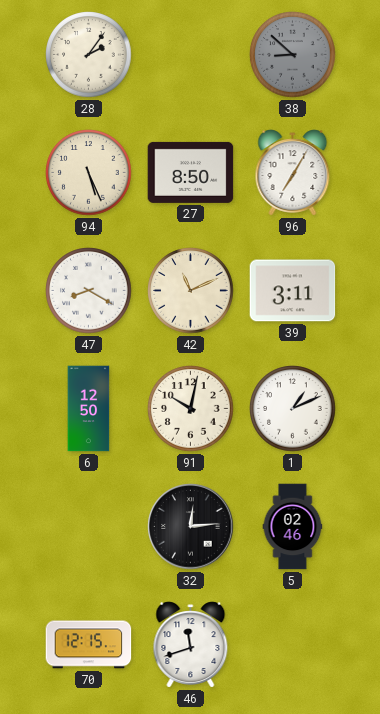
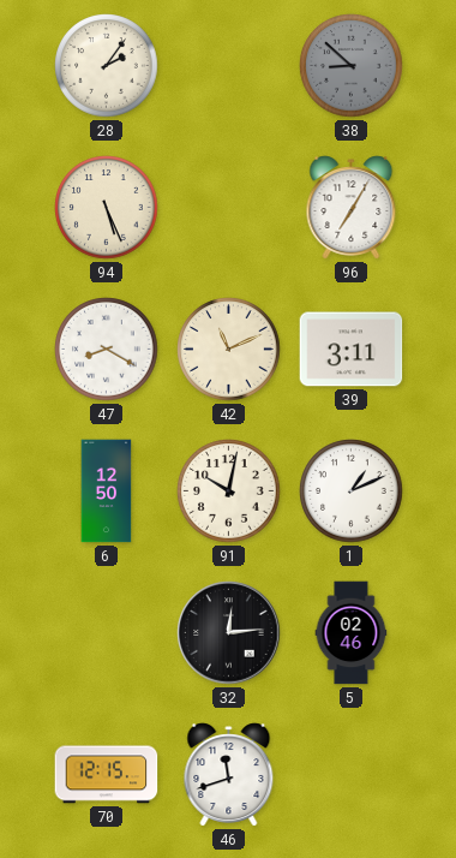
27: 8:50 -> none
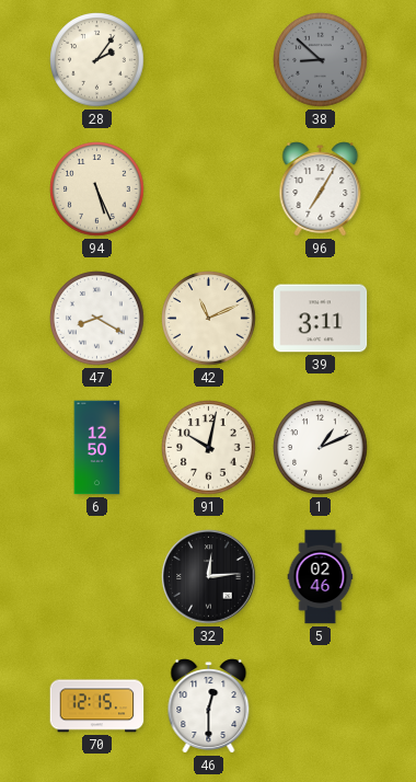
46: 11:42 -> 12:30
